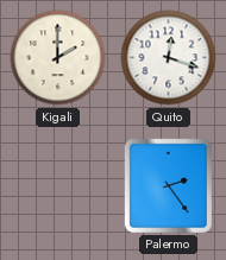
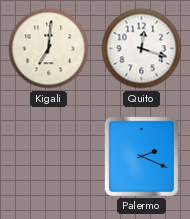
Kigali: 2:00 -> 7:01
Palermo: 2:24 -> 2:19
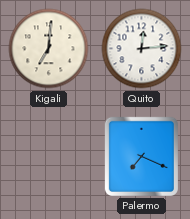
Quito: 12:18 -> 12:14
Palermo: 2:19 -> 7:19
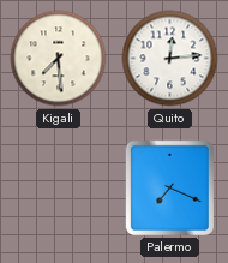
Kigali: 7:01 -> 7:29
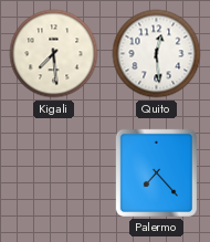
Quito: 12:14 -> 12:29
Palermo: 7:19 -> 7:23
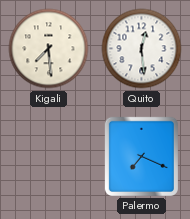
Palermo: 7:23 -> 7:19
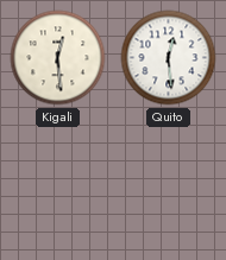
Kigali: 7:29 -> 12:29
Palermo: 7:19 -> none
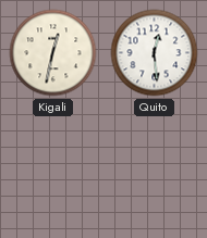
Kigali: 12:29 -> 12:32
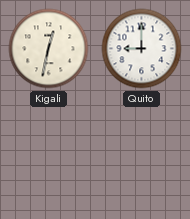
Quito: 12:29 -> 9:00
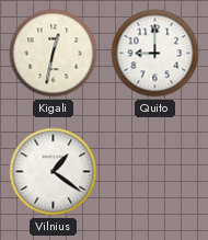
Vilnius: none -> 1:21
